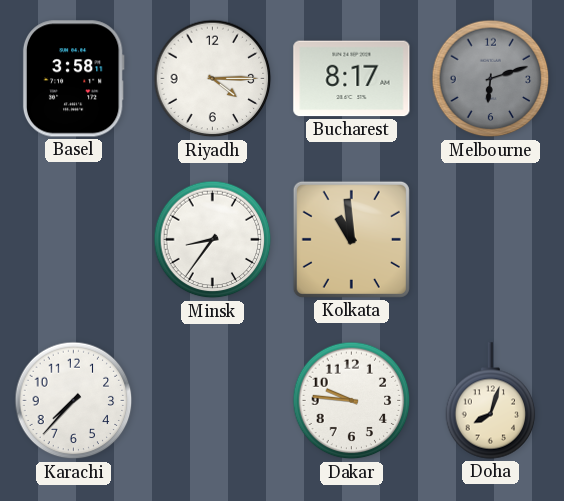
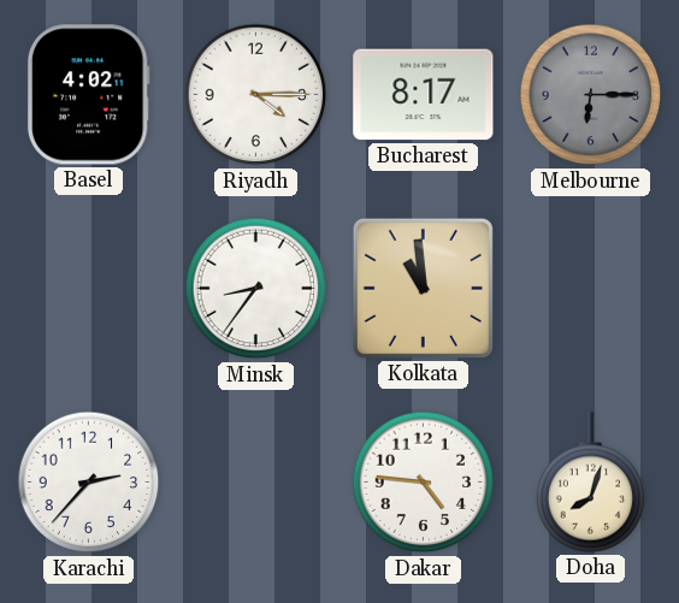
Basel: 3:58 -> 4:02
Melbourne: 6:12 -> 6:15
Karachi: 7:37 -> 2:37
Dakar: 9:46 -> 4:46
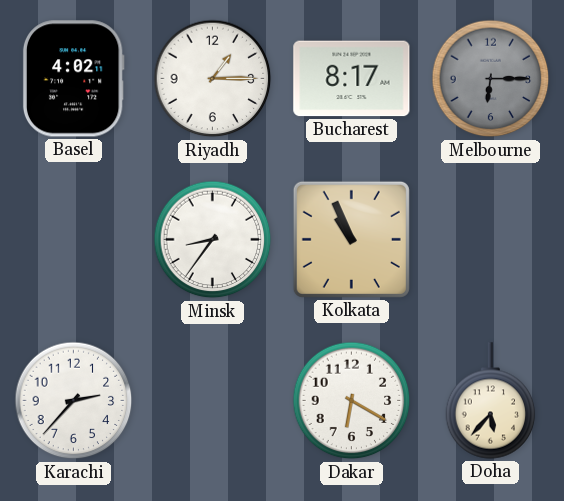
Riyadh: 4:15 -> 1:15
Kolkata: 10:59 -> 10:56
Dakar: 4:46 -> 6:20
Doha: 8:03 -> 5:37
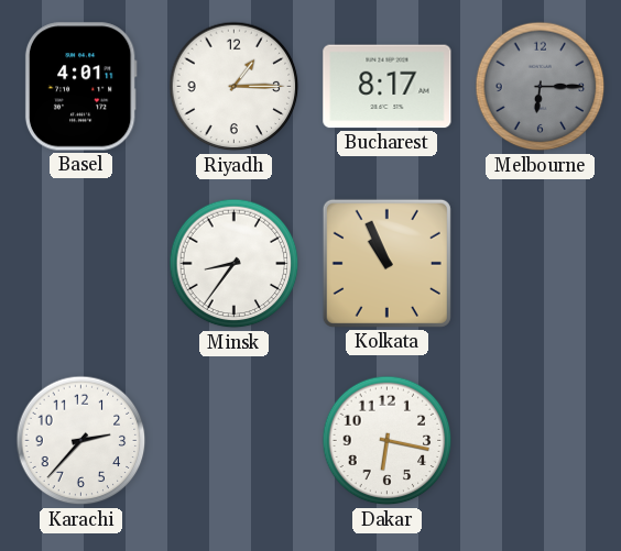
Basel: 4:02 -> 4:01
Dakar: 6:20 -> 6:17
Doha: 5:37 -> none
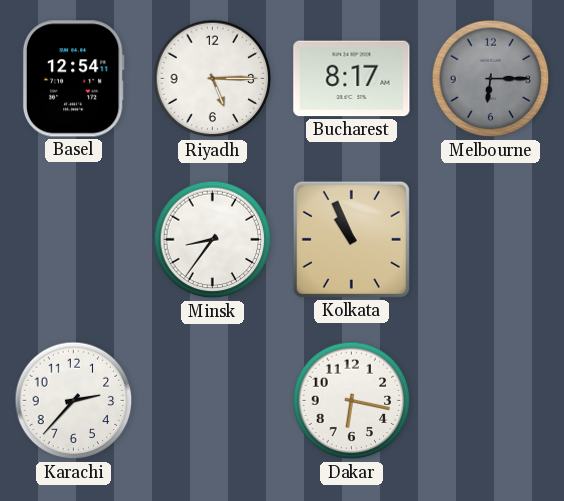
Basel: 4:01 -> 12:54
Riyadh: 1:15 -> 5:15
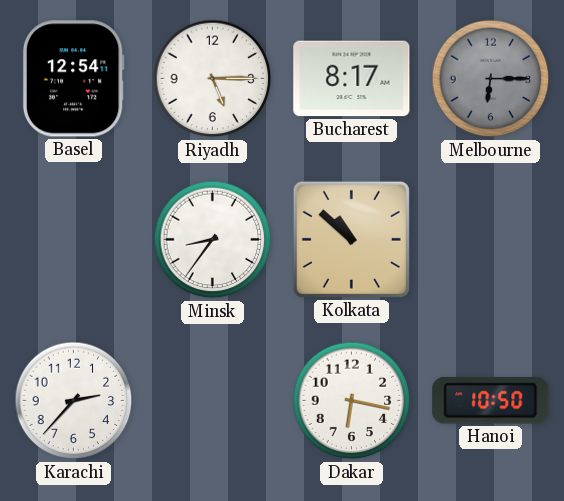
Kolkata: 10:56 -> 10:52
Hanoi: none -> 10:50
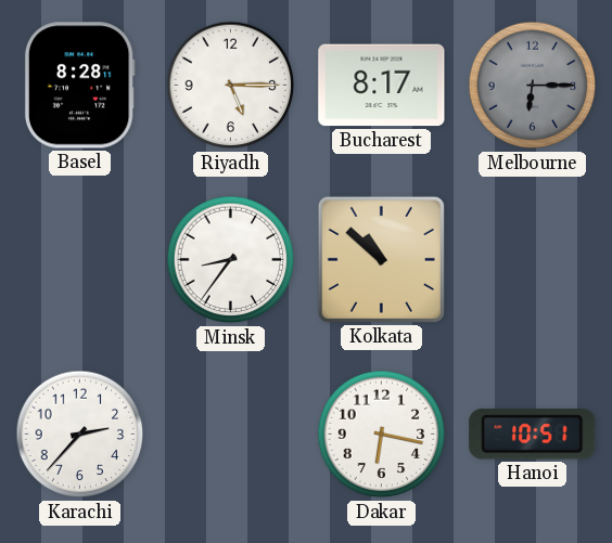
Basel: 12:54 -> 8:28
Hanoi: 10:50 -> 10:51
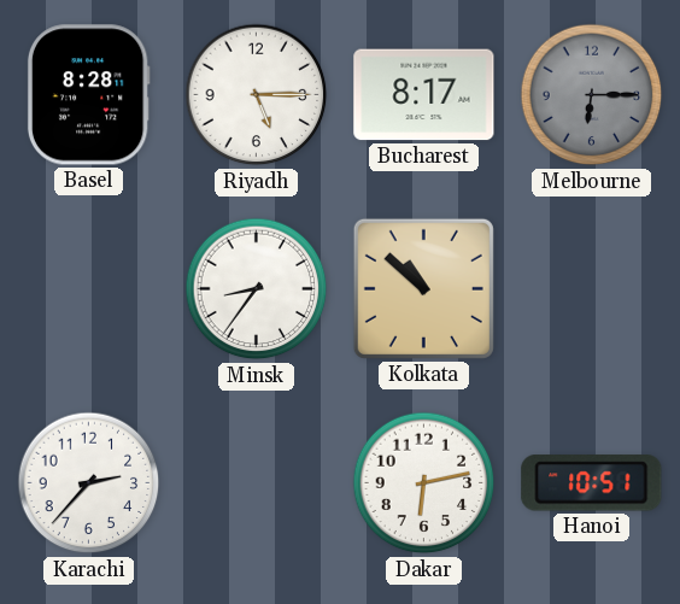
Dakar: 6:17 -> 6:13
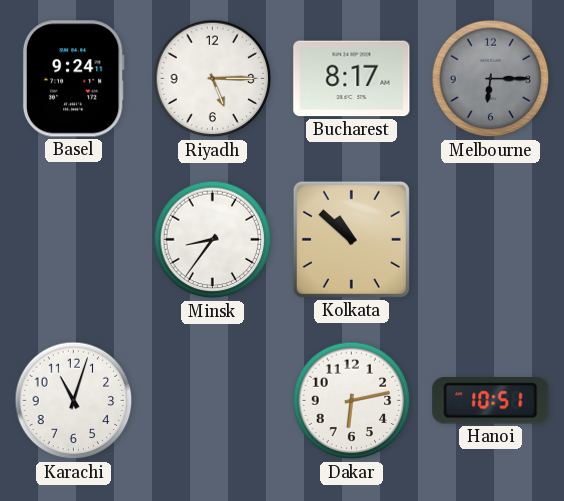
Basel: 8:28 -> 9:24
Karachi: 2:37 -> 11:03
